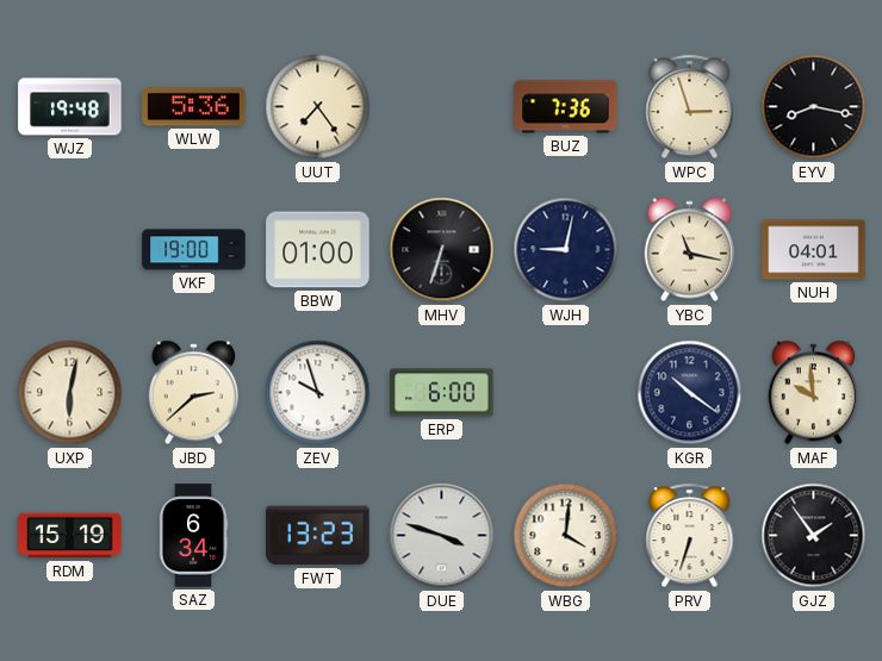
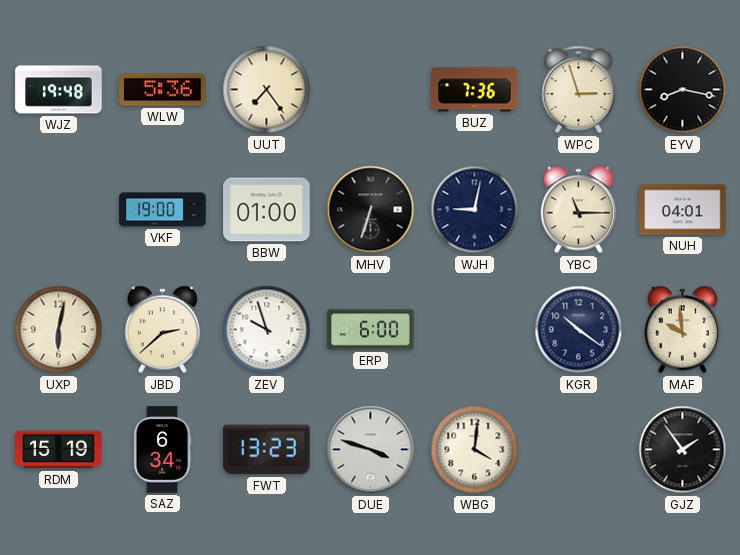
YBC: 11:17 -> 11:15
PRV: 6:33 -> none
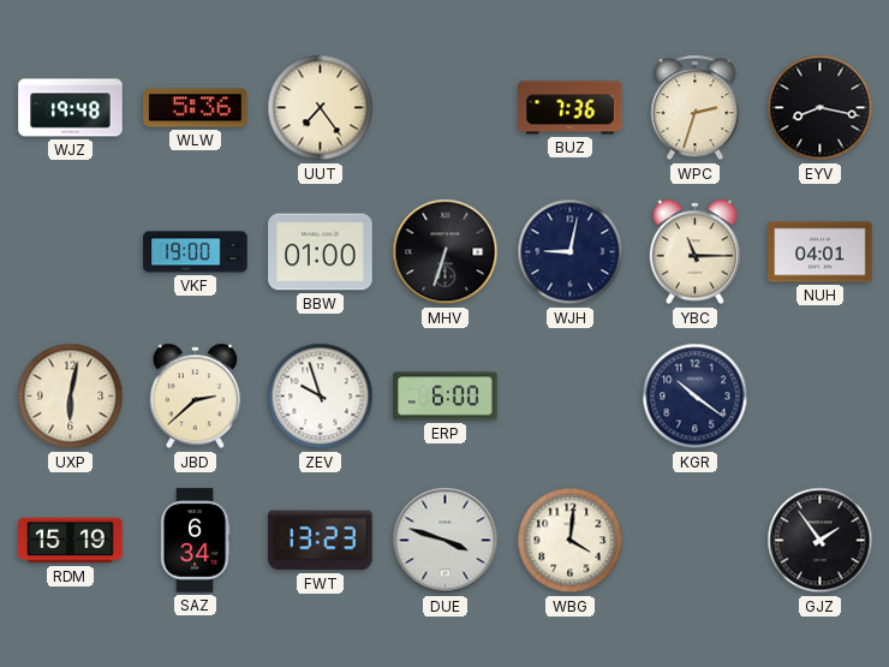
WPC: 2:57 -> 2:33
MAF: 9:59 -> none
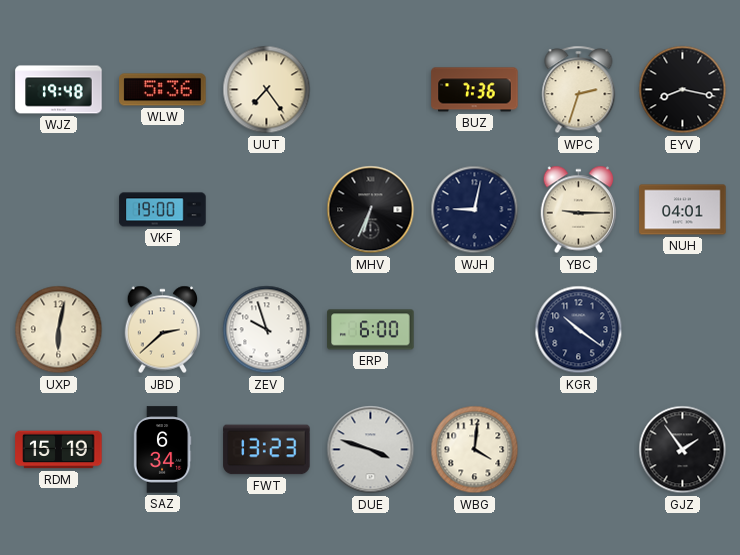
BBW: 01:00 -> none
MHV: 6:33 -> 6:34
YBC: 11:15 -> 9:15
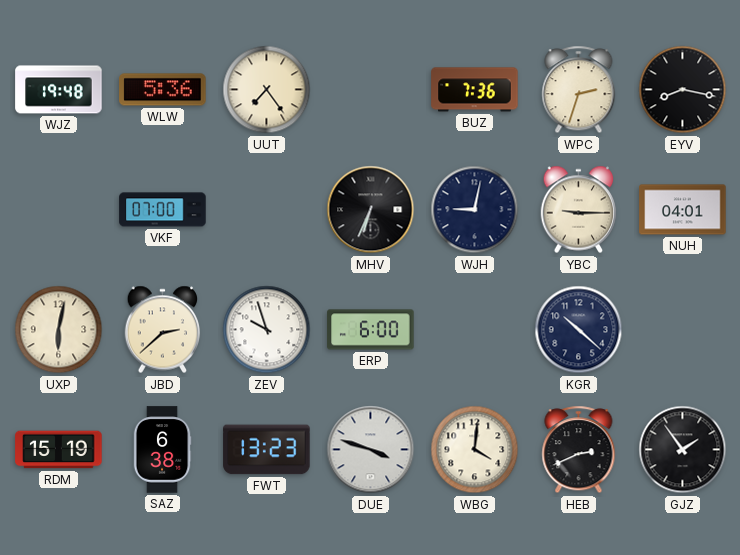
VKF: 19:00 -> 07:00
KGR: 10:21 -> 10:22
SAZ: 6:34 -> 6:38
HEB: none -> 2:41
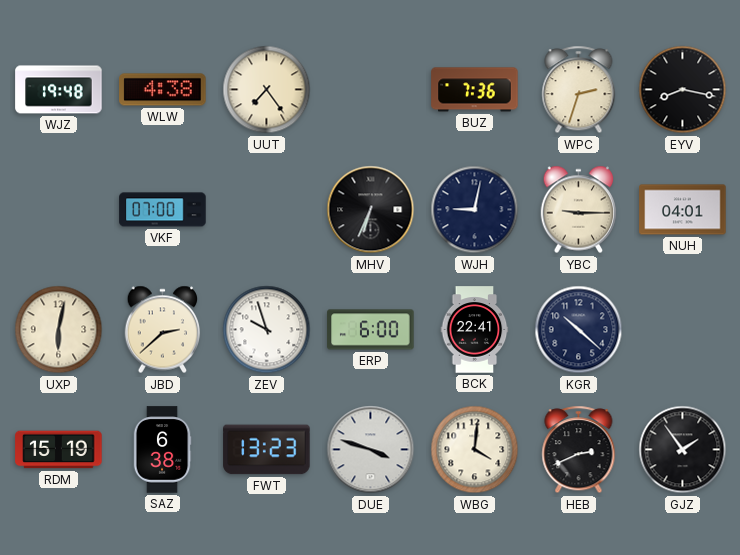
WLW: 5:36 -> 4:38
BCK: none -> 22:41
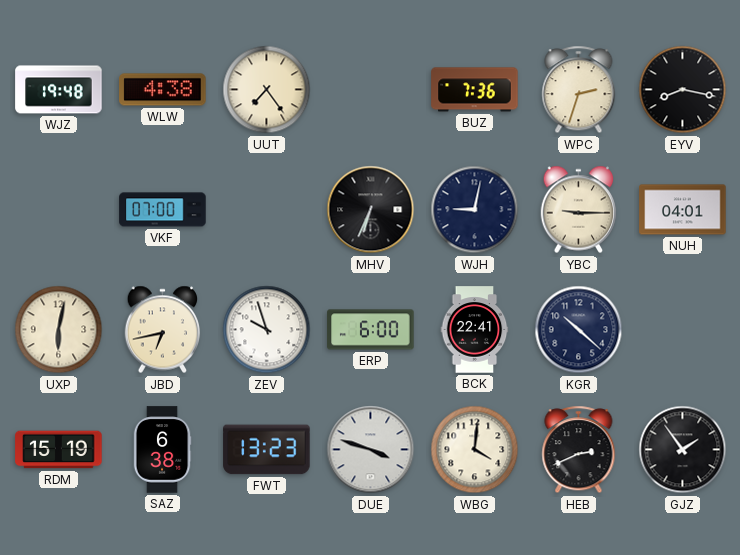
JBD: 2:38 -> 6:43
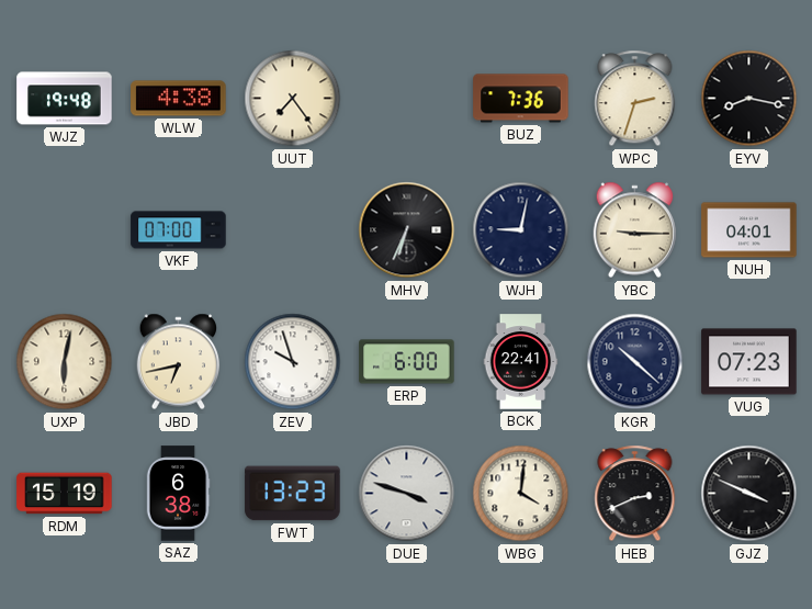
VUG: none -> 07:23
GJZ: 1:54 -> 3:49
